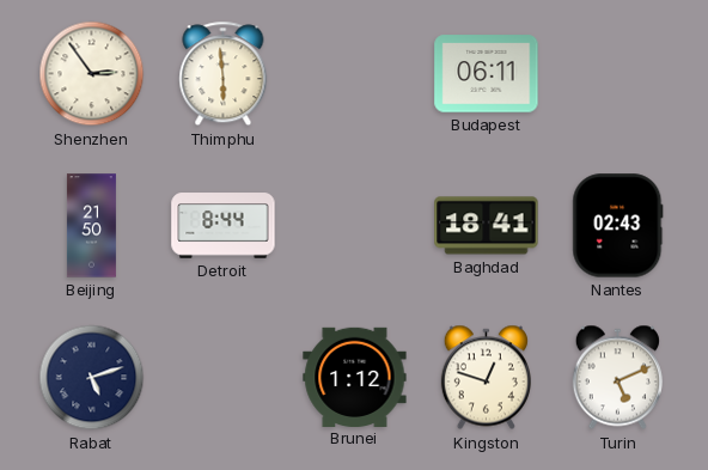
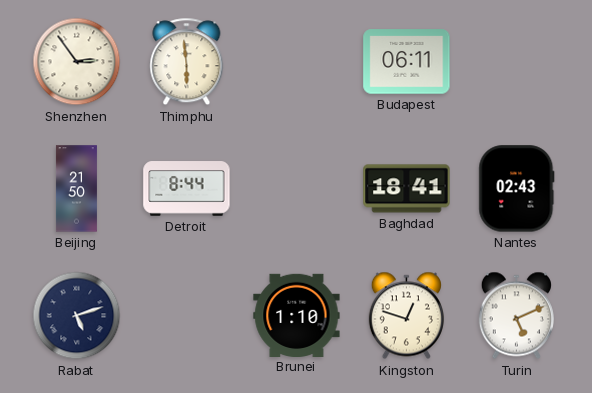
Brunei: 1:12 -> 1:10
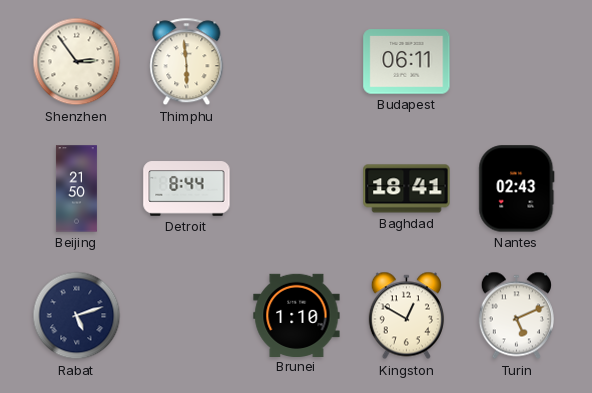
Kingston: 12:48 -> 12:50
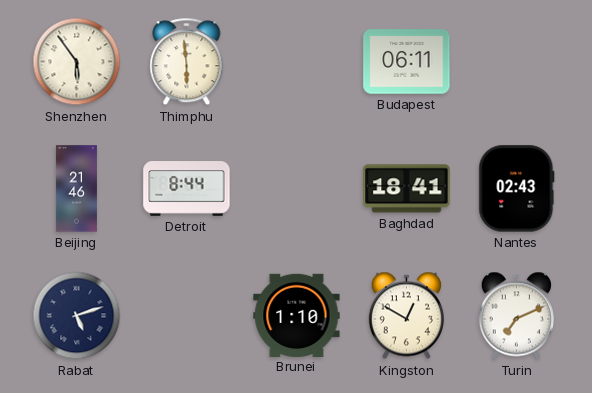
Shenzhen: 2:54 -> 5:54
Beijing: 21:50 -> 21:46
Turin: 5:11 -> 7:11
